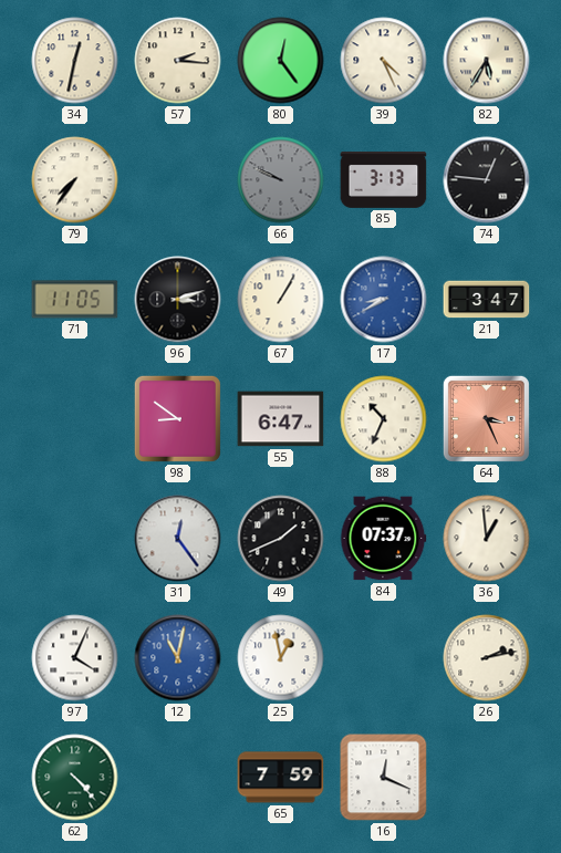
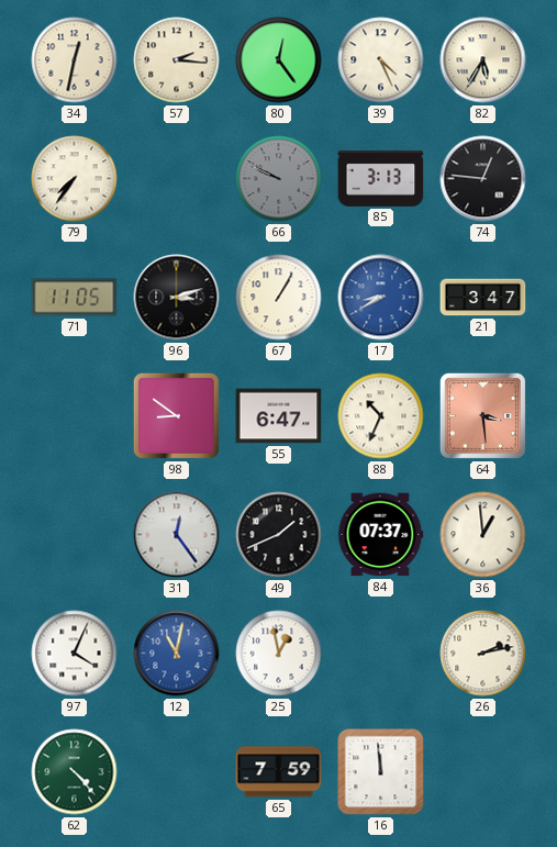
64: 3:26 -> 3:29
16: 12:19 -> 11:59
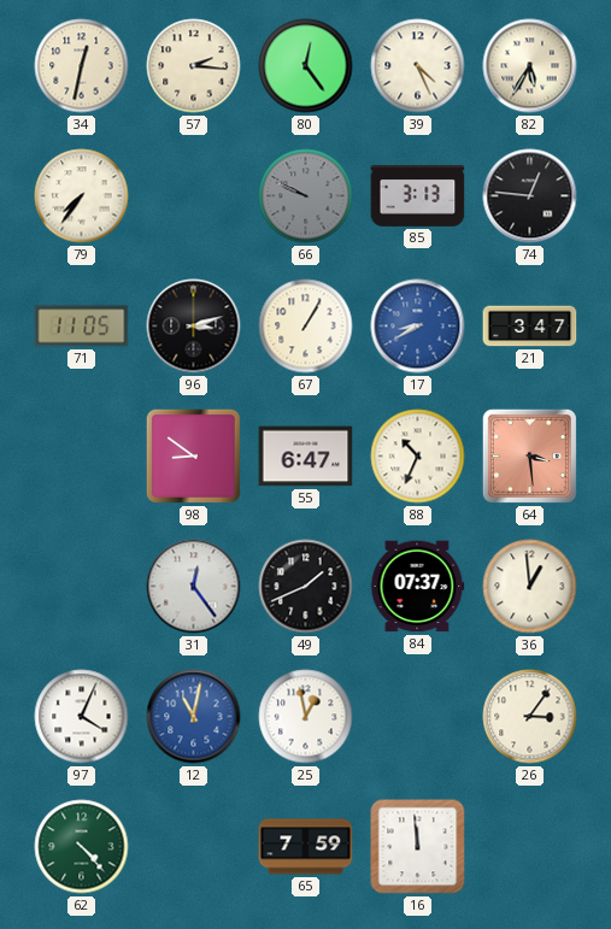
26: 2:13 -> 3:06
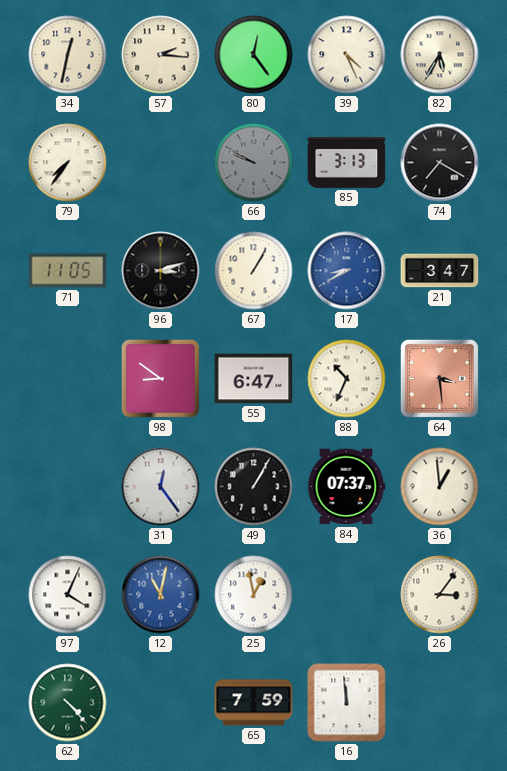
74: 12:46 -> 7:20
49: 1:41 -> 1:05
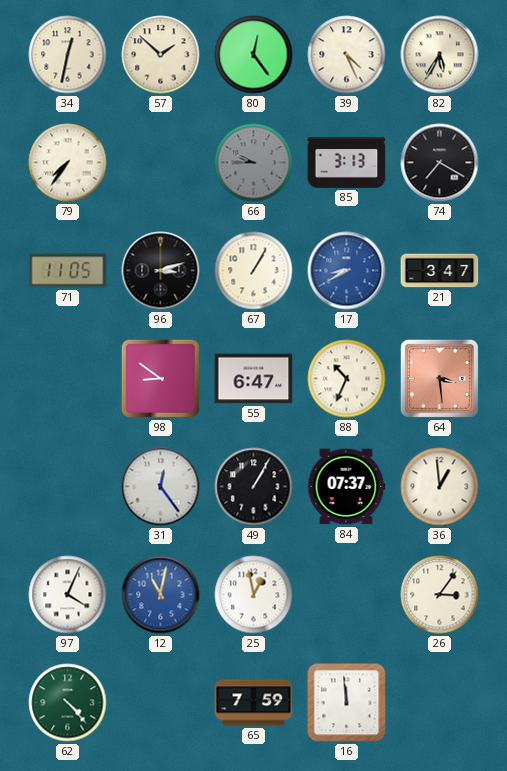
57: 2:16 -> 1:52
66: 9:49 -> 9:45
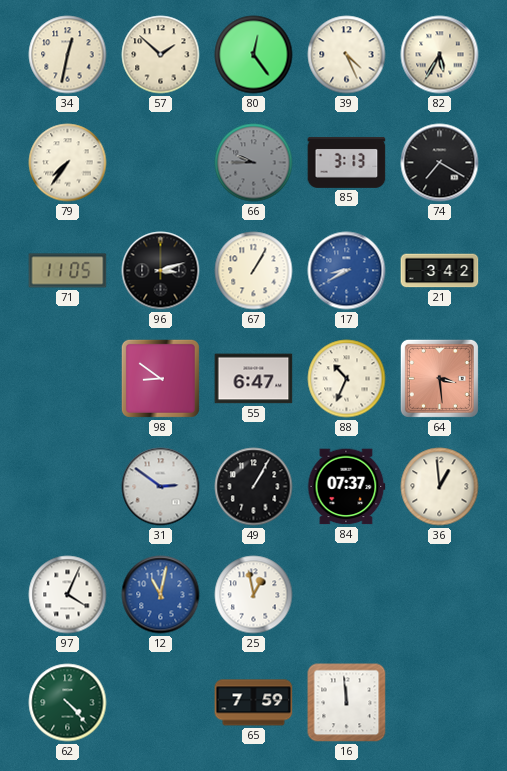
21: 3:47 -> 3:42
31: 12:24 -> 2:51
26: 3:06 -> none
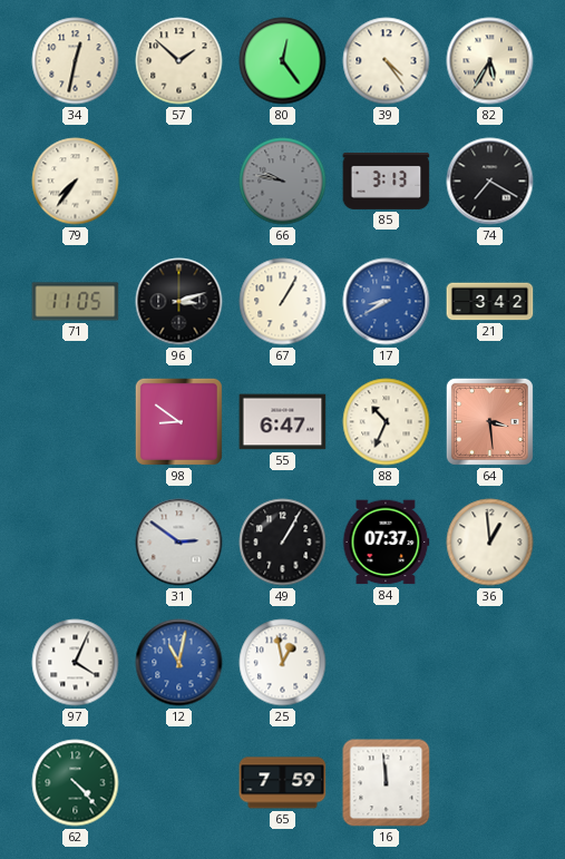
39: 4:26 -> 4:24
66: 9:45 -> 9:47
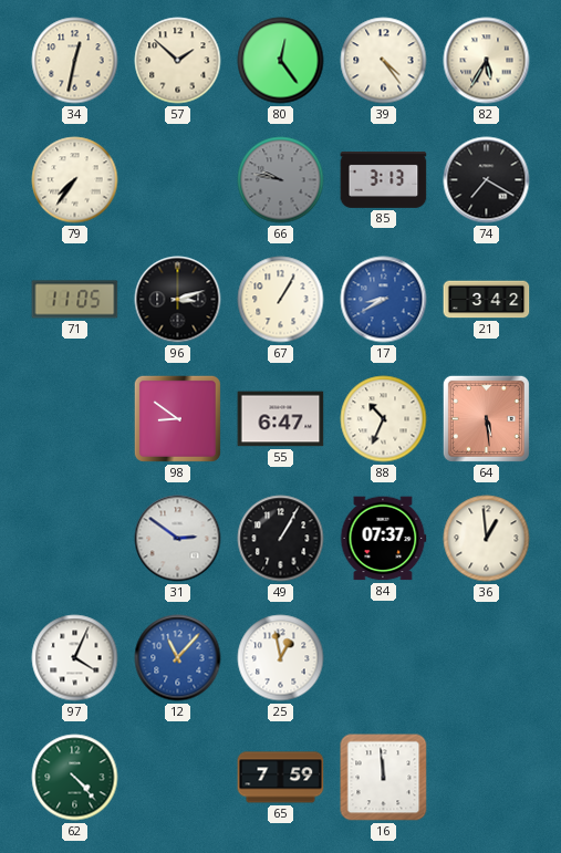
64: 3:29 -> 5:29
12: 11:02 -> 11:07
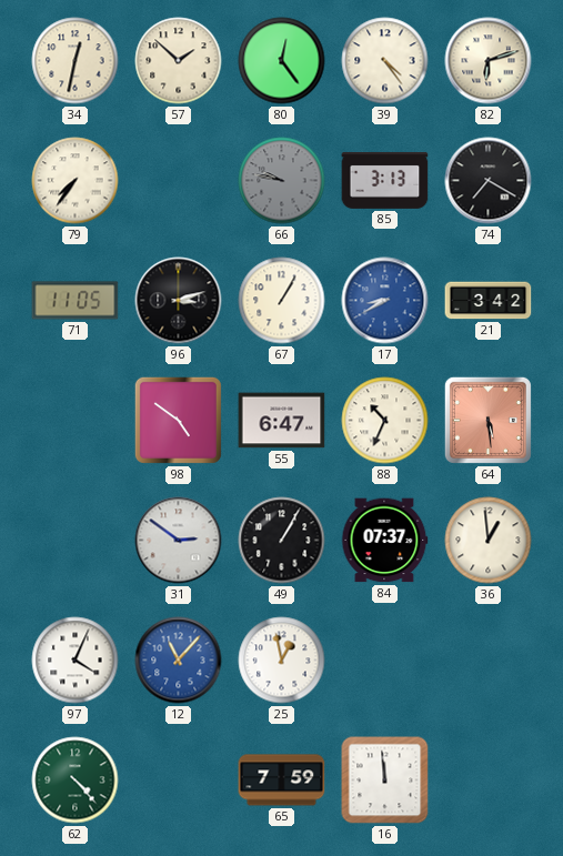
82: 5:35 -> 6:12
98: 8:51 -> 4:51
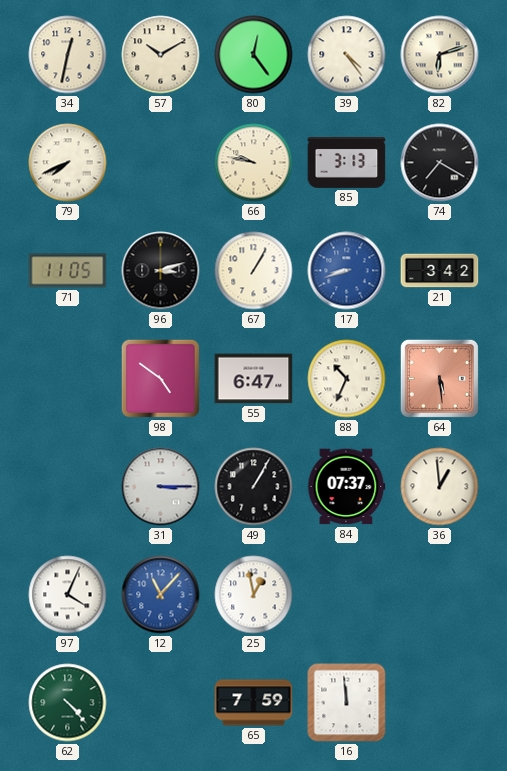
57: 1:52 -> 10:10
79: 7:36 -> 7:41
66 dial: grey -> cream
17: 8:40 -> 8:42
31: 2:51 -> 3:15
